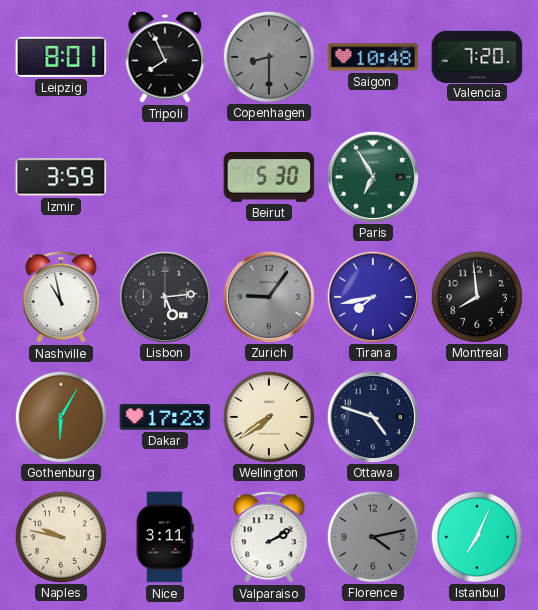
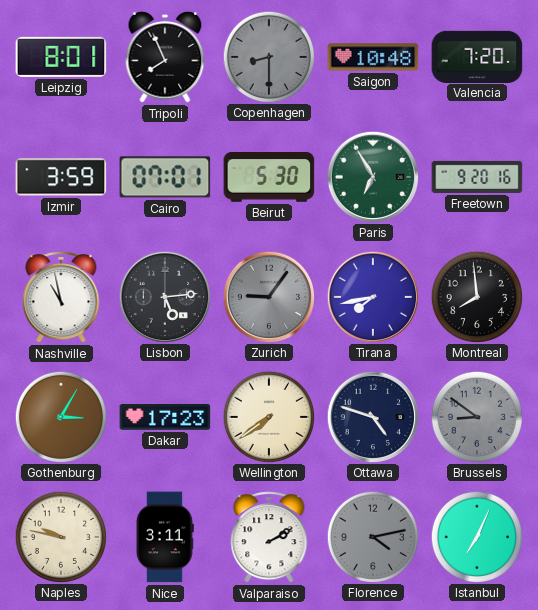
Cairo: none -> 07:01
Freetown: none -> 9:20
Gothenburg: 6:05 -> 3:05
Brussels: none -> 8:51
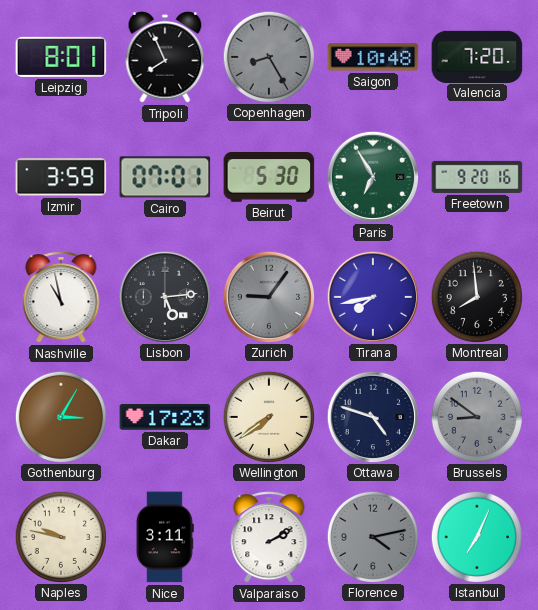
Copenhagen: 8:30 -> 8:25
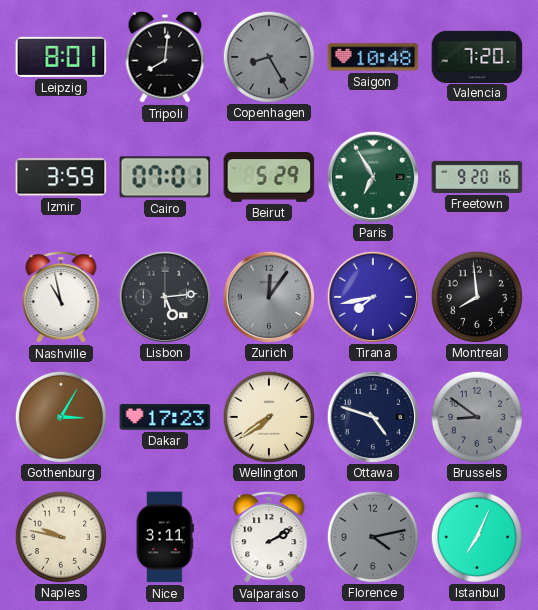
Tripoli: 7:56 -> 8:01
Beirut: 5:30 -> 5:29
Zurich: 9:06 -> 12:06
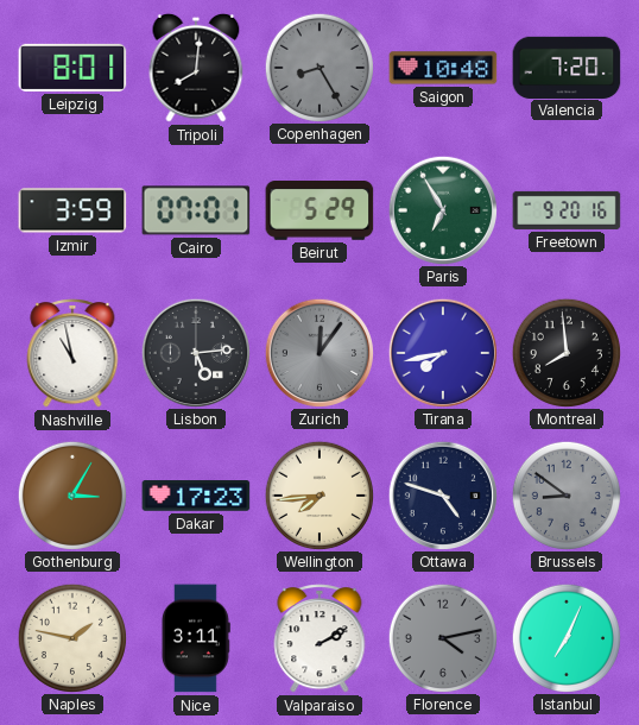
Wellington: 7:39 -> 7:44
Naples: 9:47 -> 1:47
